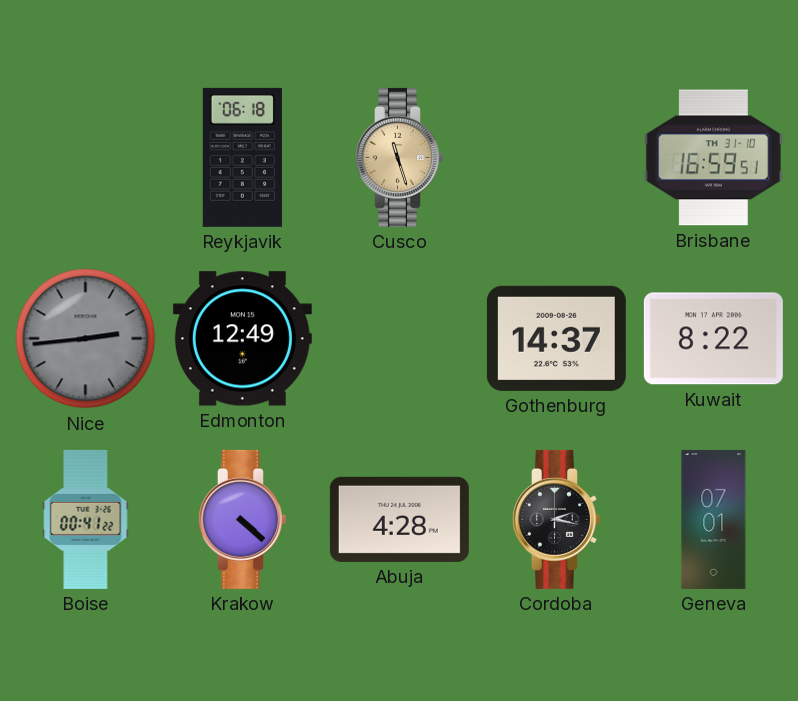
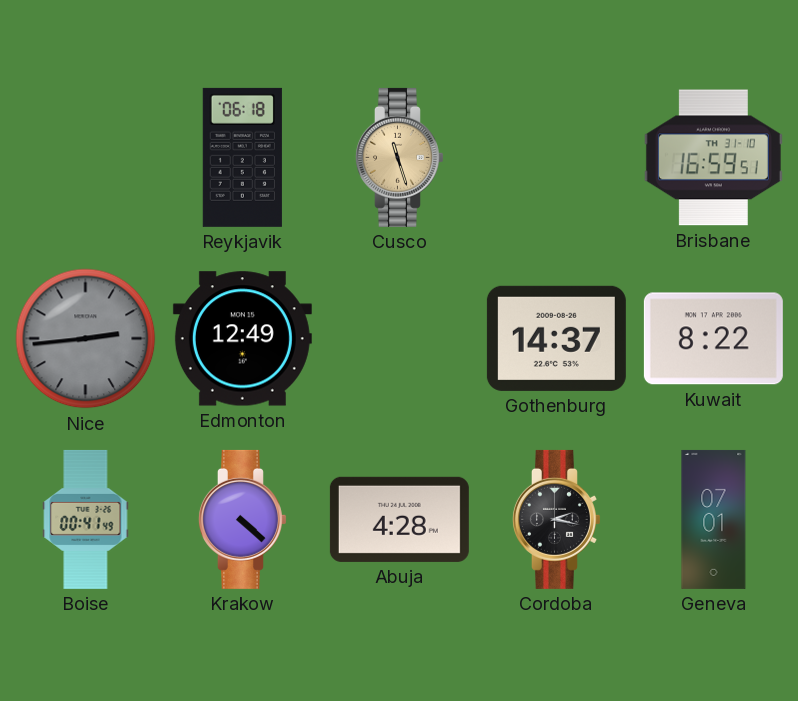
Boise: 00:41:22 -> 00:41:49
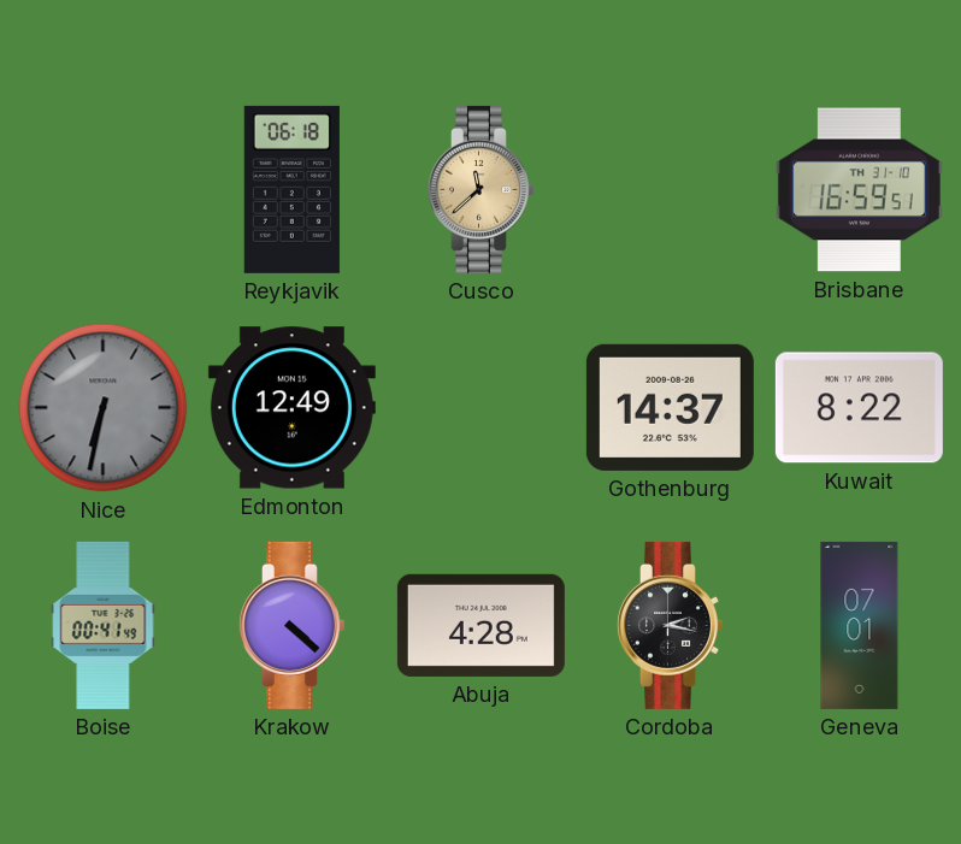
Cusco: 11:27 -> 11:38
Nice: 2:44 -> 6:32
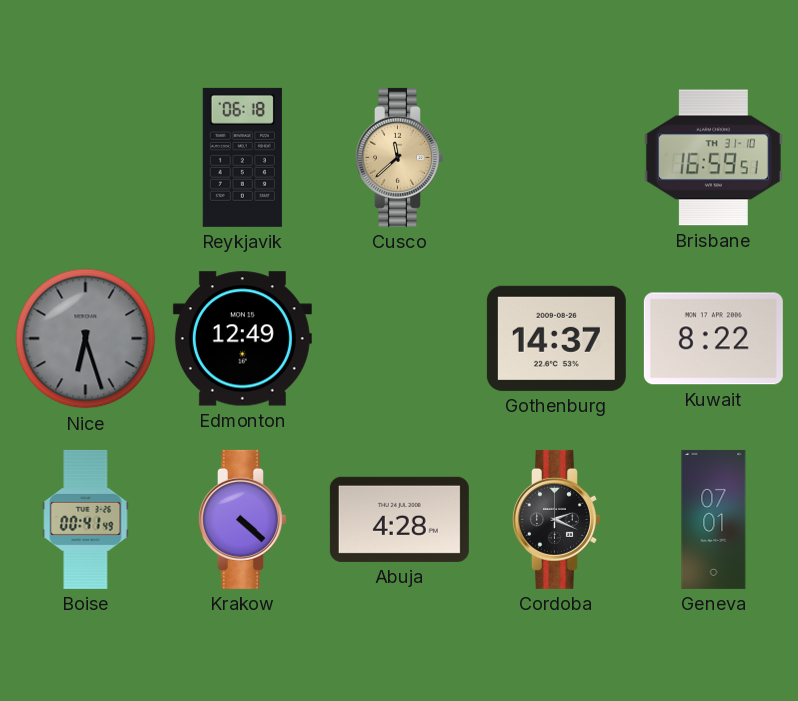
Nice: 6:32 -> 6:27
Cordoba: 2:17 -> 2:19
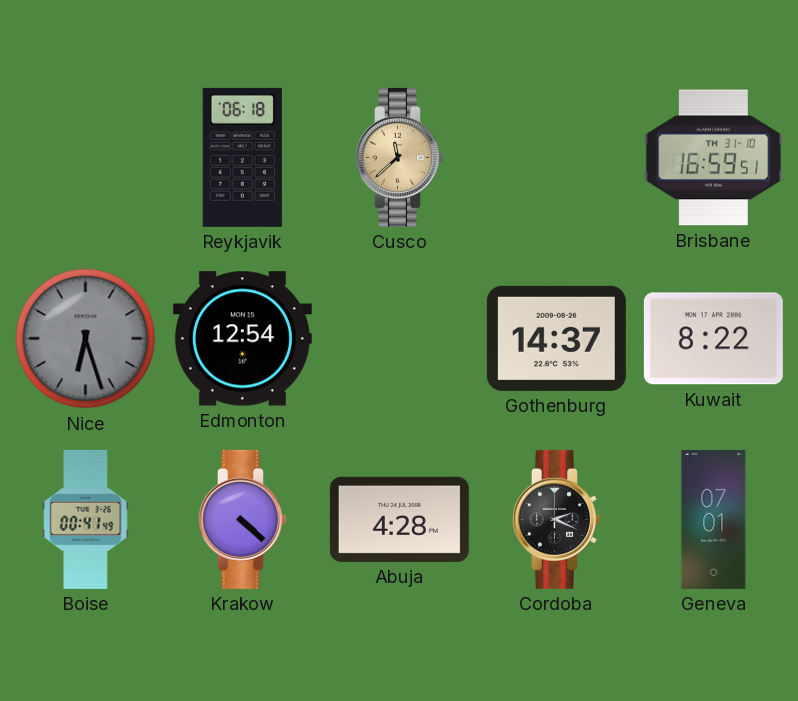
Edmonton: 12:49 -> 12:54
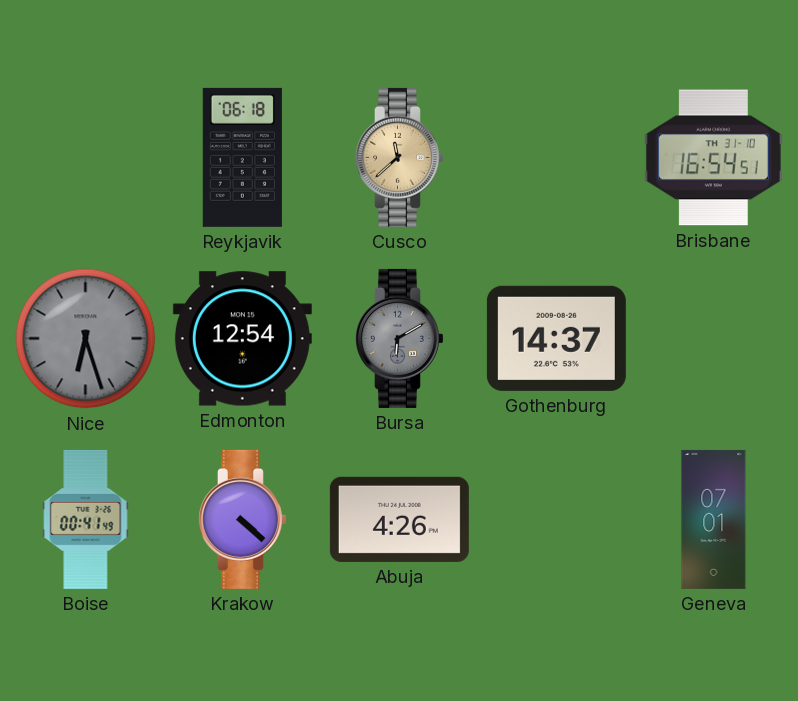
Brisbane: 16:59 -> 16:54
Bursa: none -> 6:10
Kuwait: 8:22 -> none
Abuja: 4:28 -> 4:26
Cordoba: 2:19 -> none
